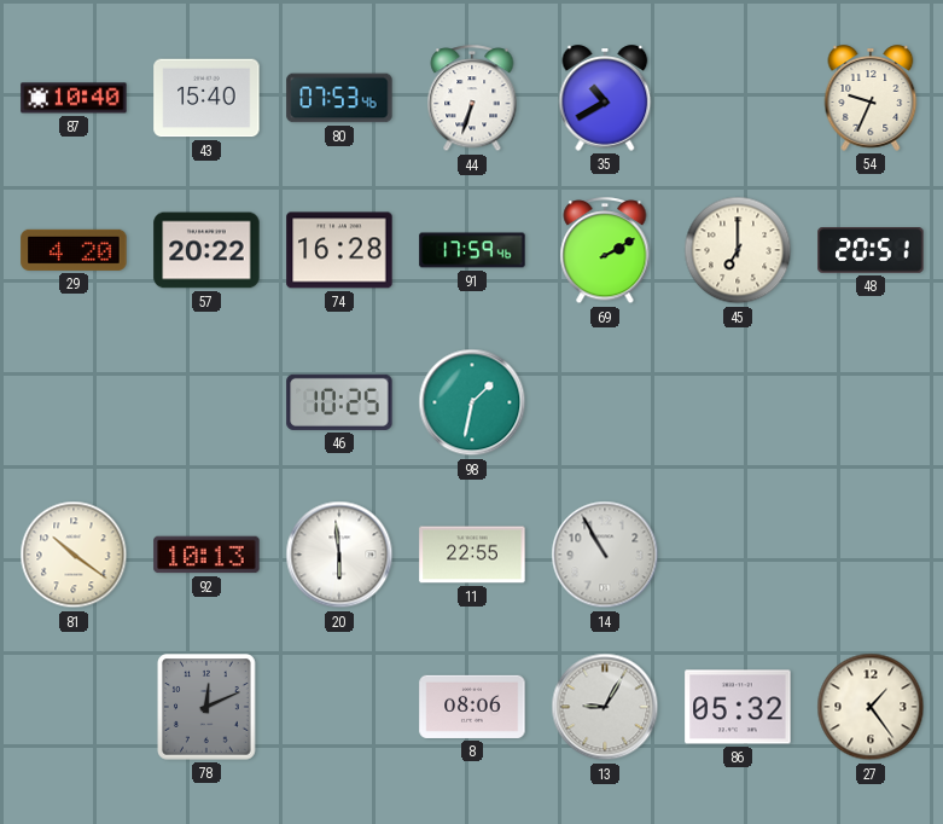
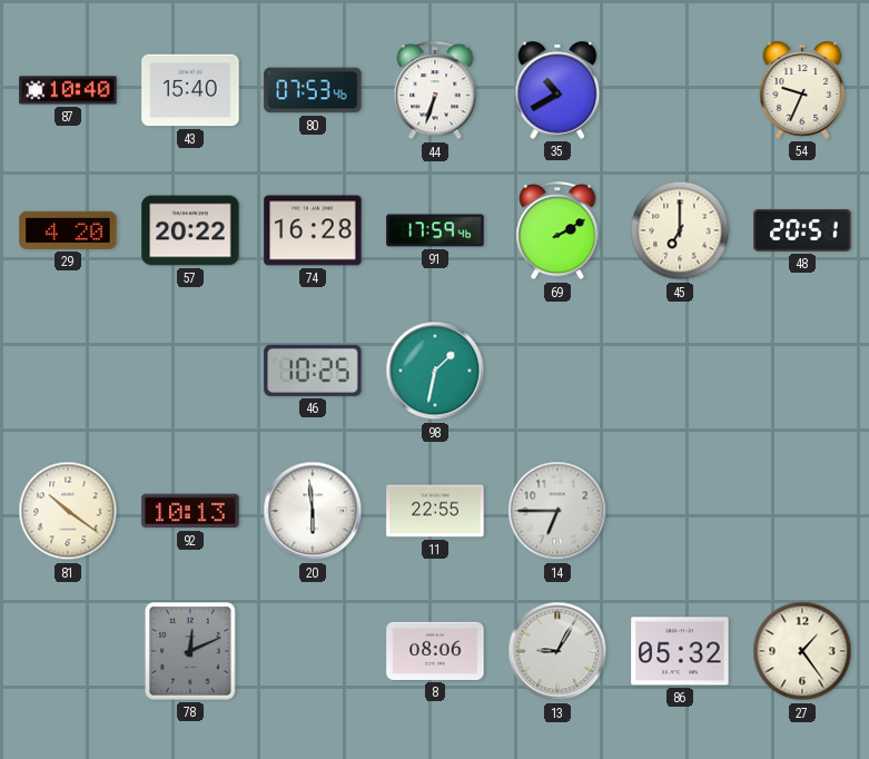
14: 10:55 -> 6:45
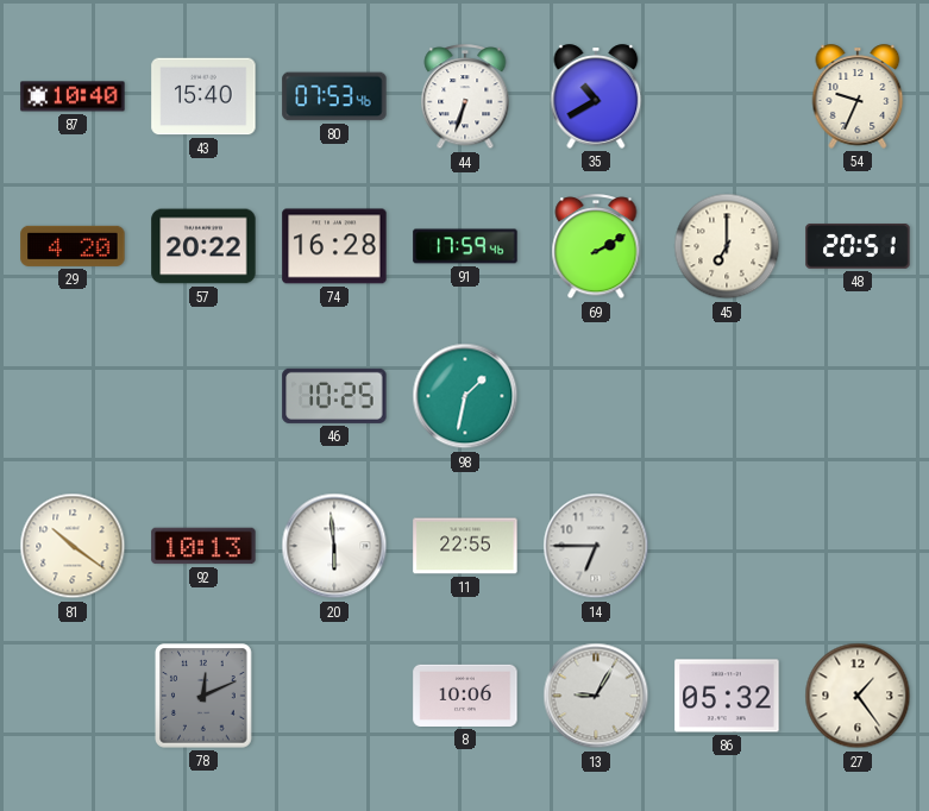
8: 08:06 -> 10:06
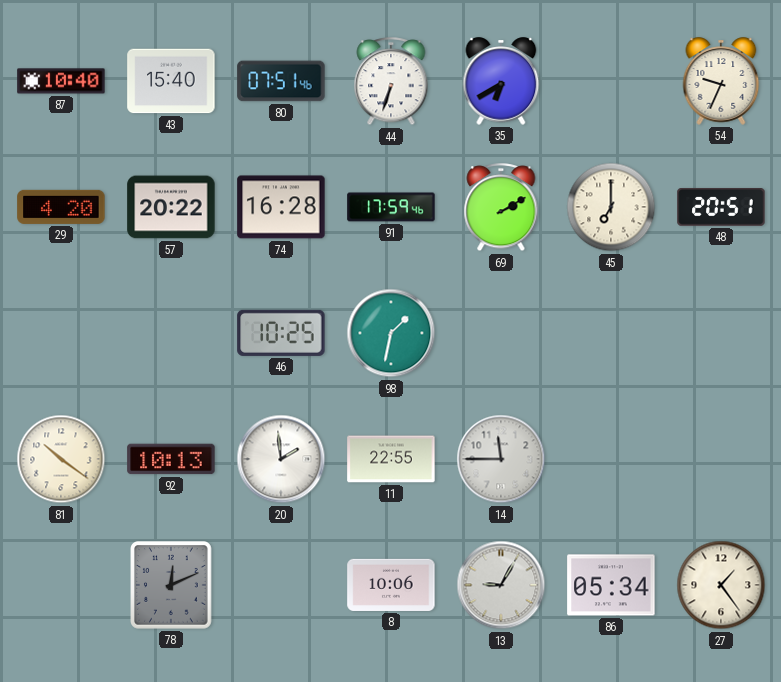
80: 07:53 -> 07:51
35: 10:40 -> 6:40
20: 5:59 -> 1:59
14: 6:45 -> 11:45
86: 05:32 -> 05:34
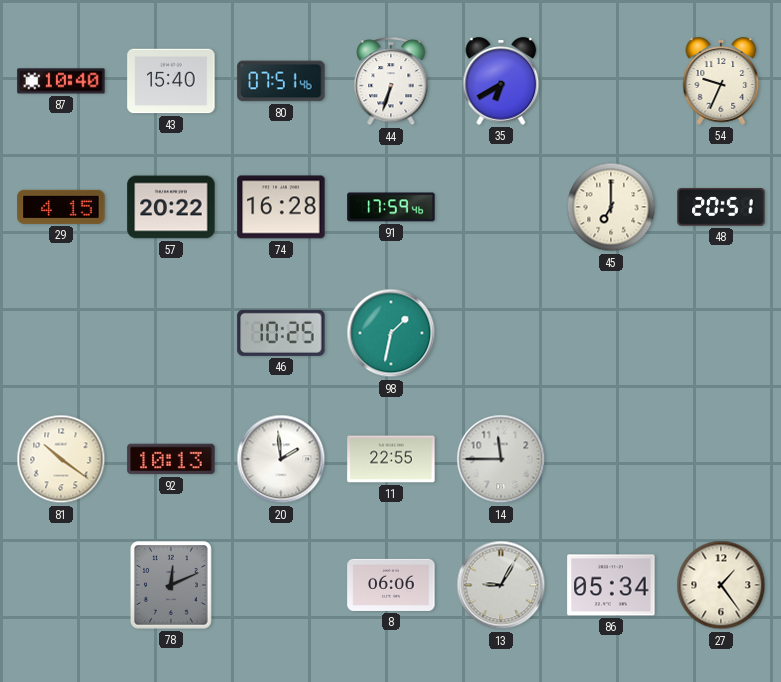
29: 4:20 -> 4:15
69: 2:10 -> none
8: 10:06 -> 06:06
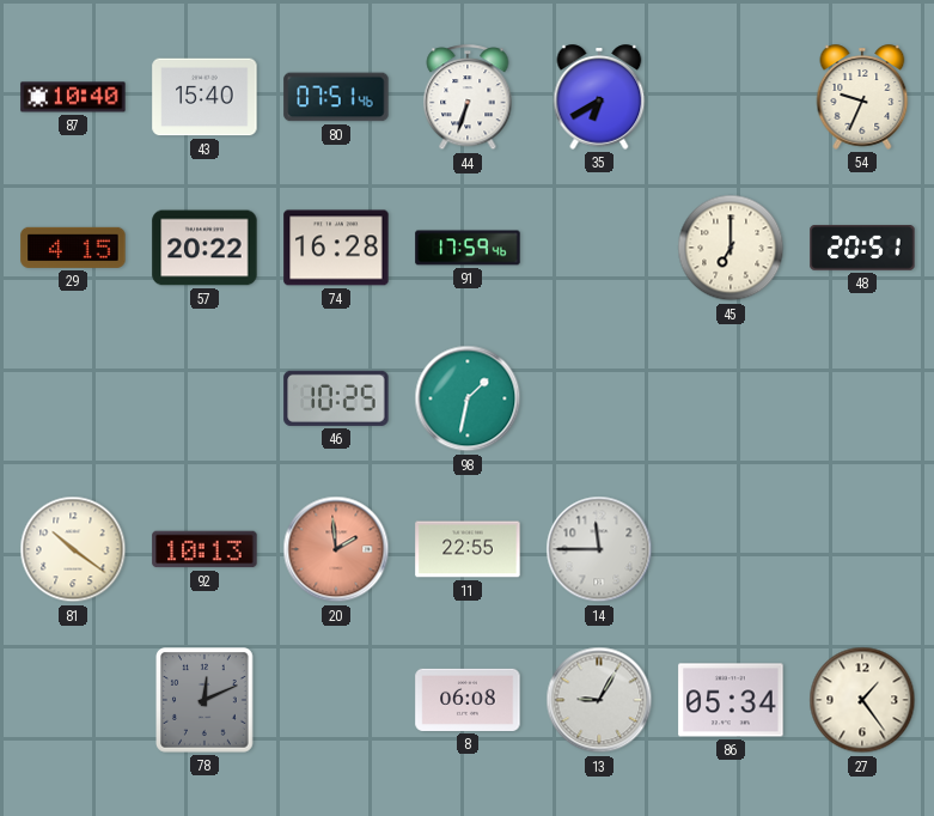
20 dial: white -> salmon
8: 06:06 -> 06:08
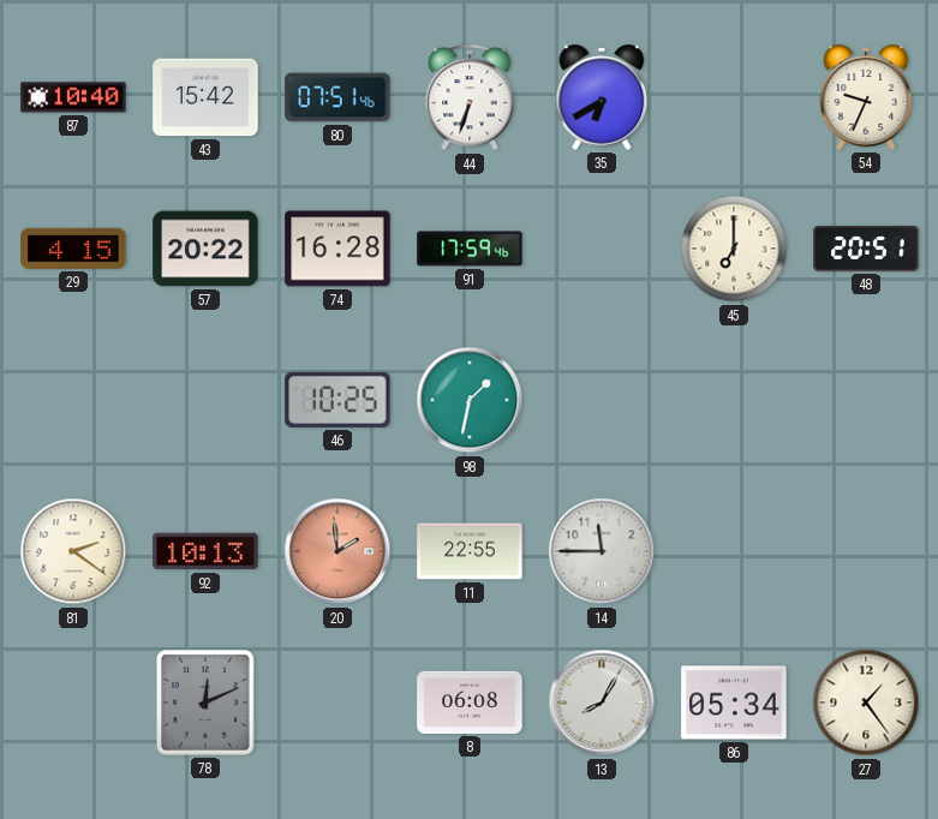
43: 15:40 -> 15:42
81: 10:21 -> 2:21
13: 9:05 -> 8:05
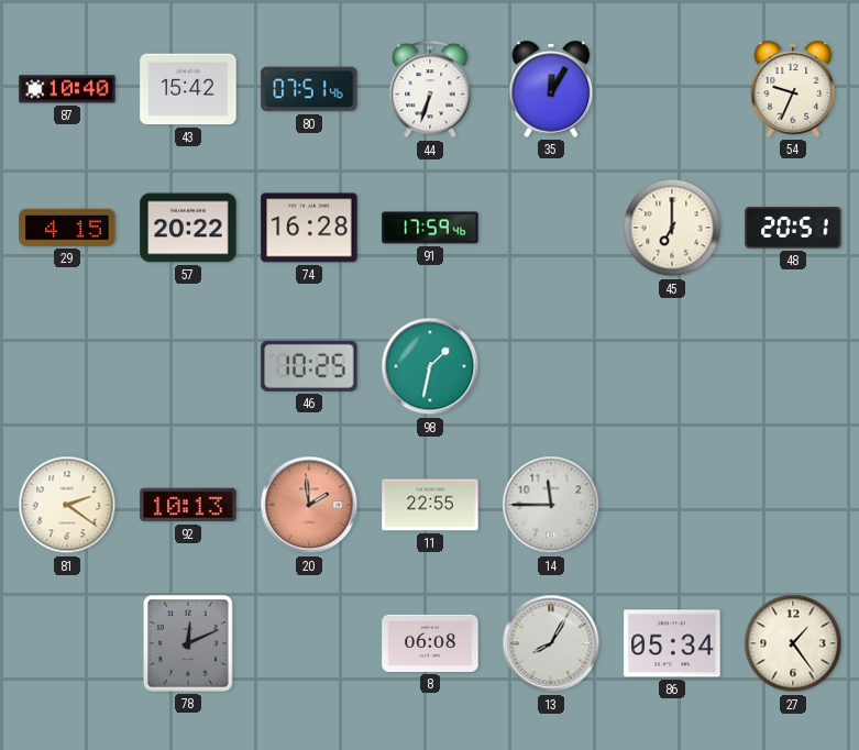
35: 6:40 -> 12:05
